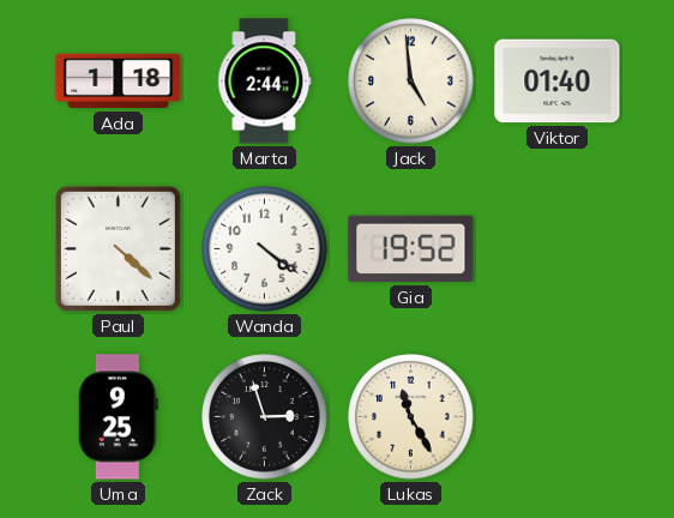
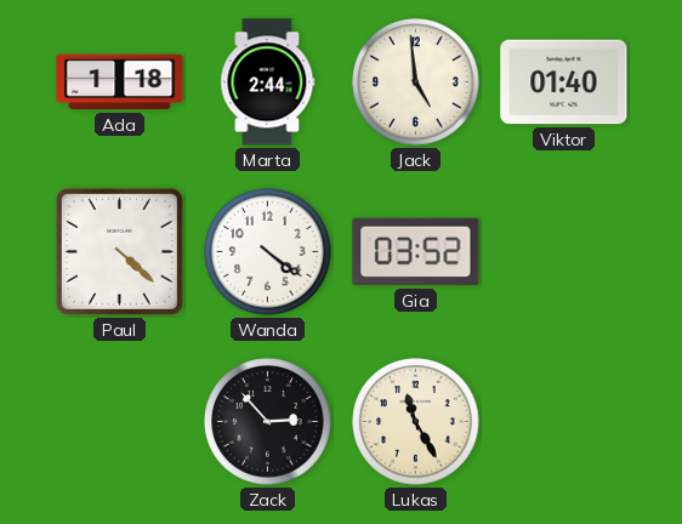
Gia: 19:52 -> 03:52
Uma: 9:25 -> none
Zack: 2:57 -> 2:53
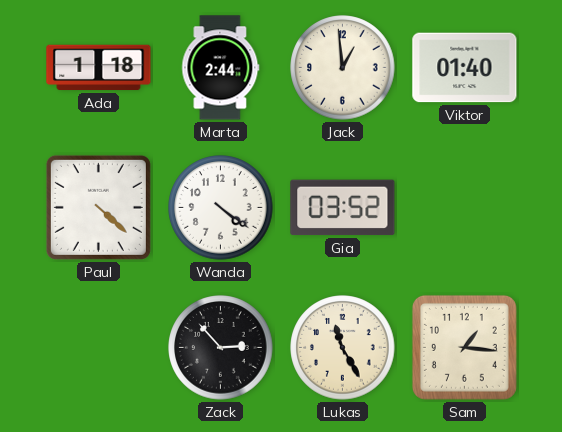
Jack: 4:59 -> 12:59
Sam: none -> 1:16
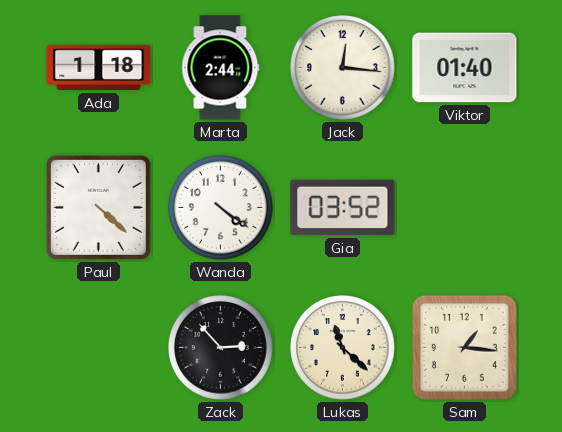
Jack: 12:59 -> 12:16
Lukas: 11:25 -> 11:22
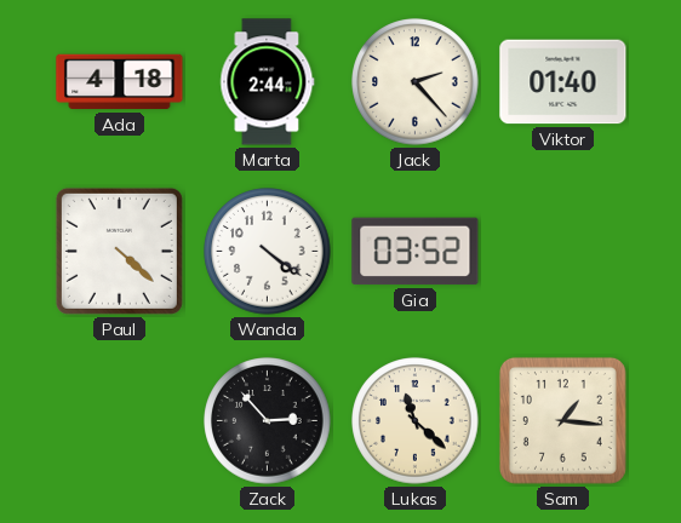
Ada: 1:18 -> 4:18
Jack: 12:16 -> 2:23
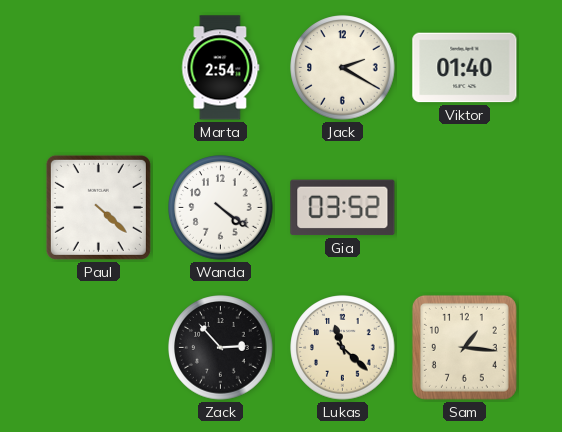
Ada: 4:18 -> none
Marta: 2:44 -> 2:54
Jack: 2:23 -> 2:20
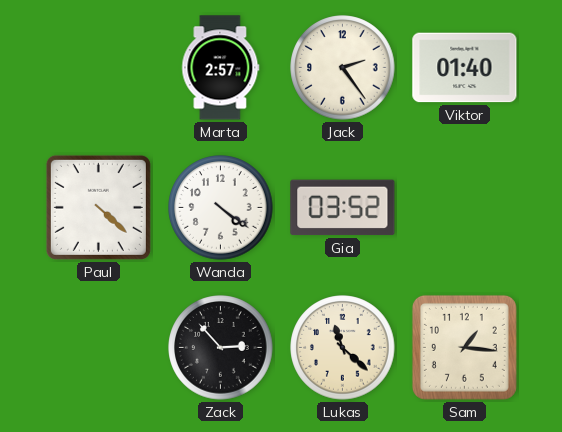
Marta: 2:54 -> 2:57
Jack: 2:20 -> 2:24
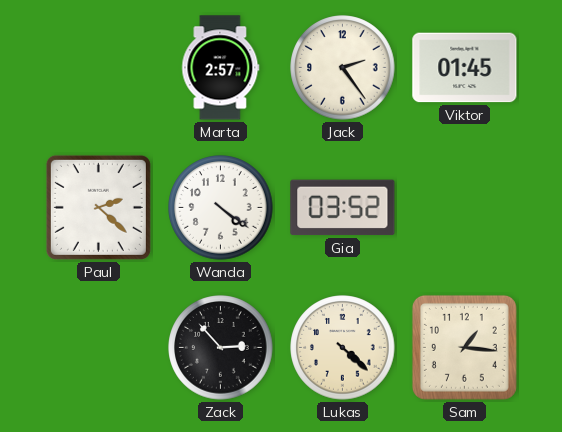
Viktor: 01:40 -> 01:45
Paul: 4:22 -> 2:22
Lukas: 11:22 -> 4:22
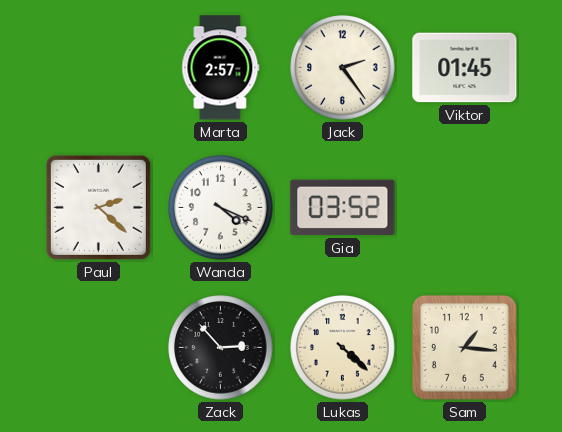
Wanda: 4:21 -> 4:19
